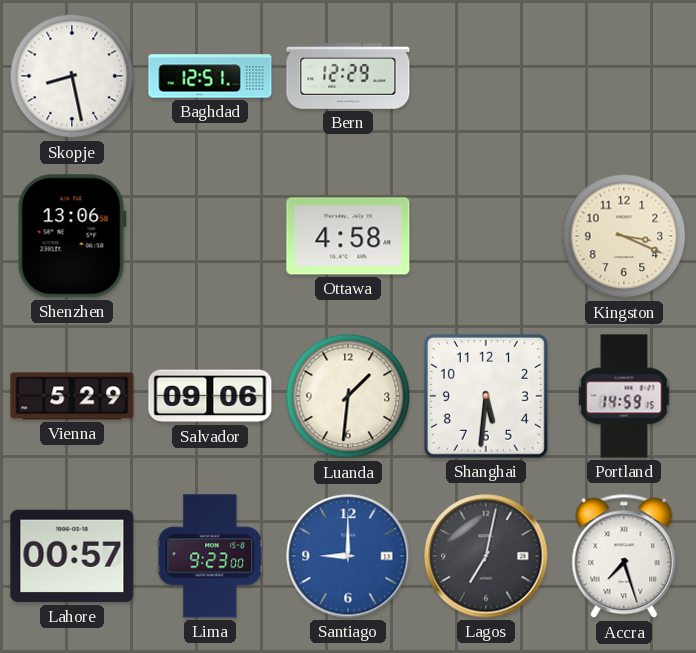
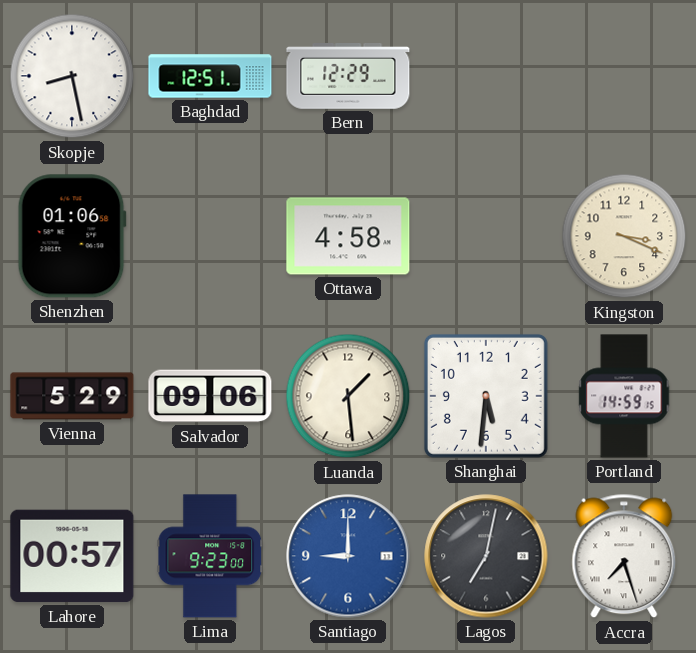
Shenzhen: 13:06 -> 01:06
Luanda: 1:31 -> 1:29
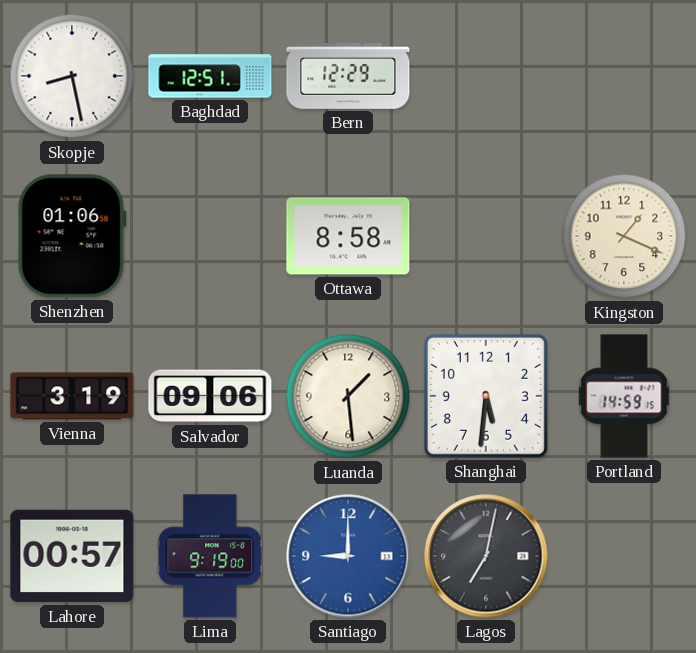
Ottawa: 4:58 -> 8:58
Kingston: 3:19 -> 1:19
Vienna: 5:29 -> 3:19
Lima: 9:23 -> 9:19
Accra: 7:27 -> none
